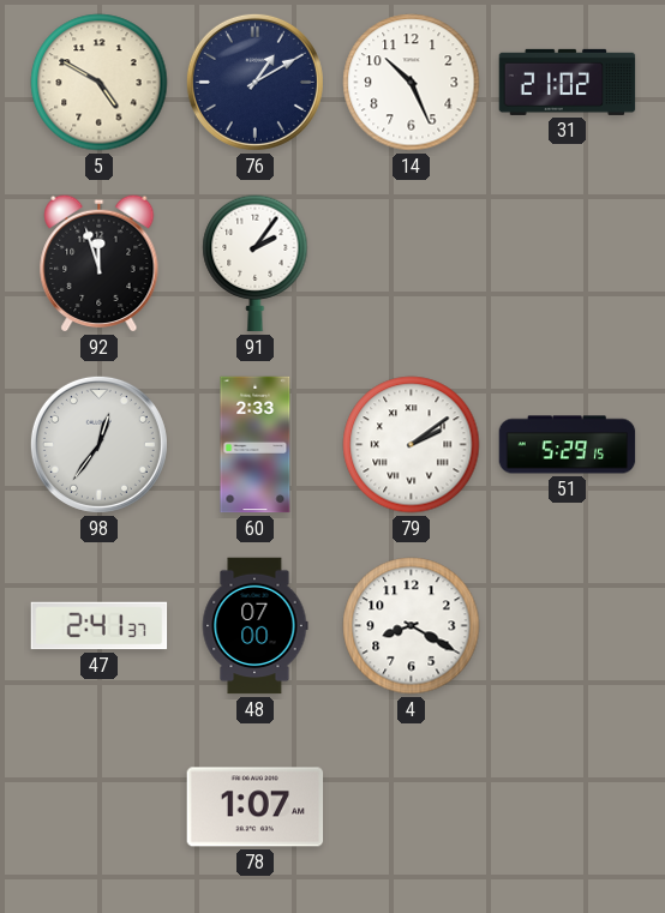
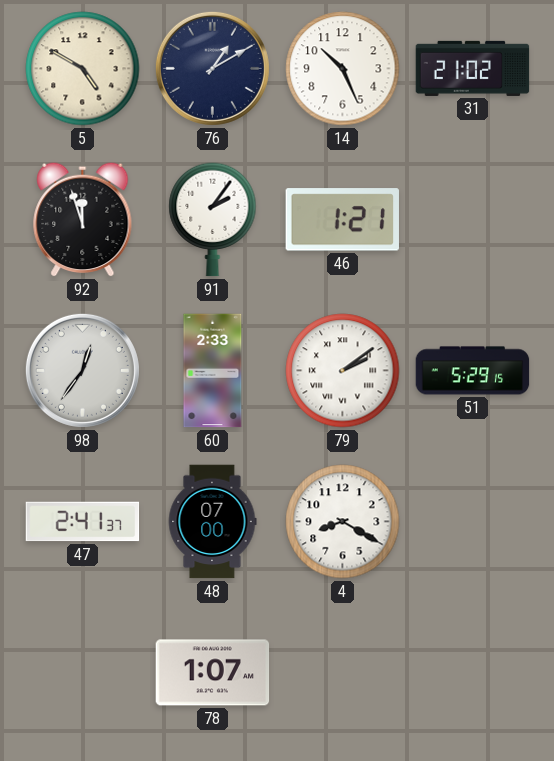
46: none -> 1:21
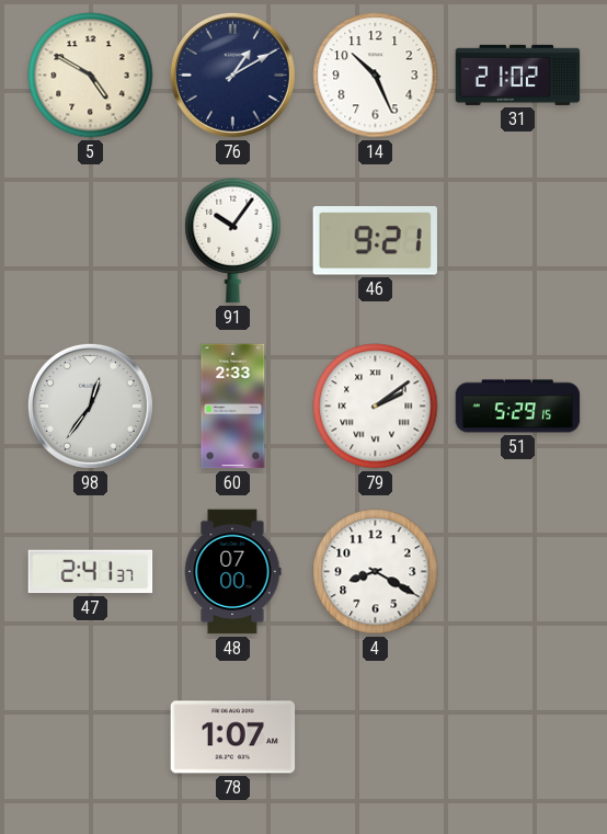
92: 11:57 -> none
91: 2:06 -> 10:06
46: 1:21 -> 9:21
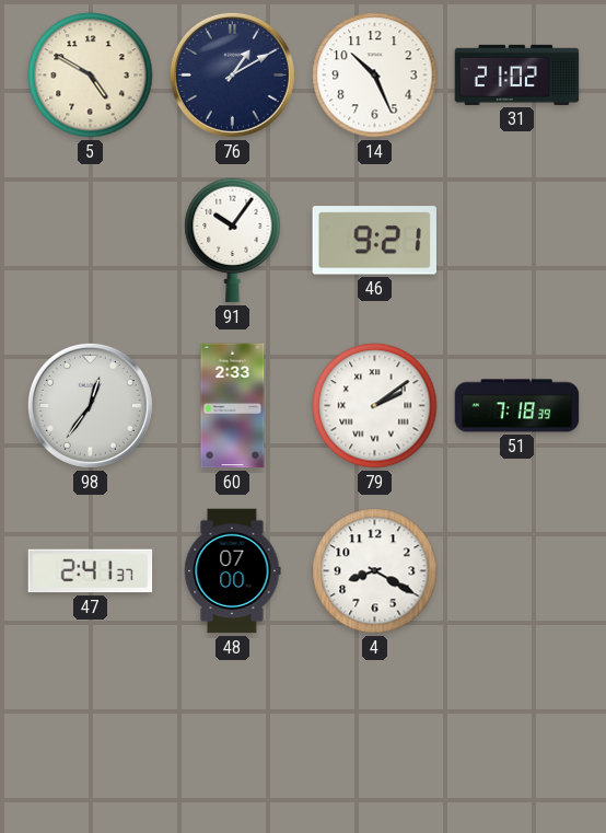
51: 5:29 -> 7:18
78: 1:07 -> none
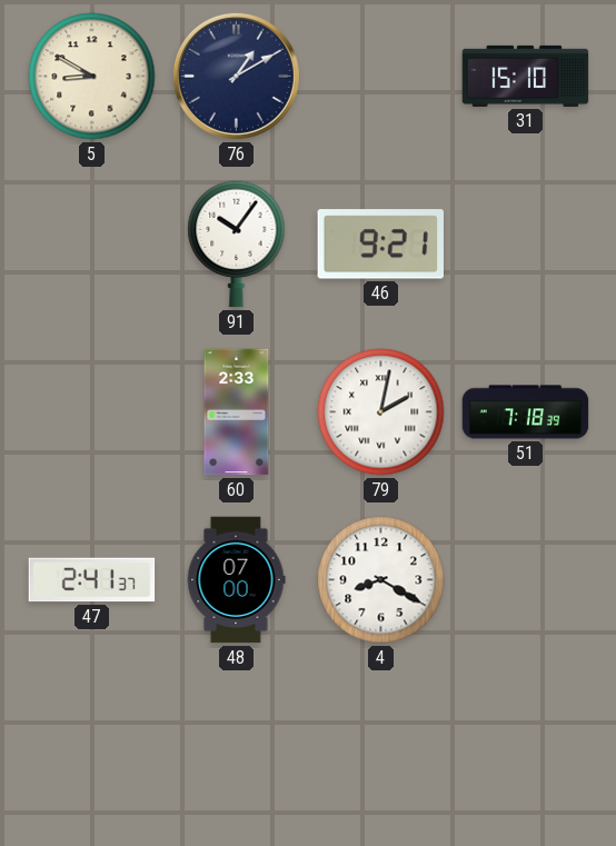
5: 4:50 -> 8:50
14: 10:26 -> none
31: 21:02 -> 15:10
98: 12:36 -> none
79: 2:09 -> 2:02
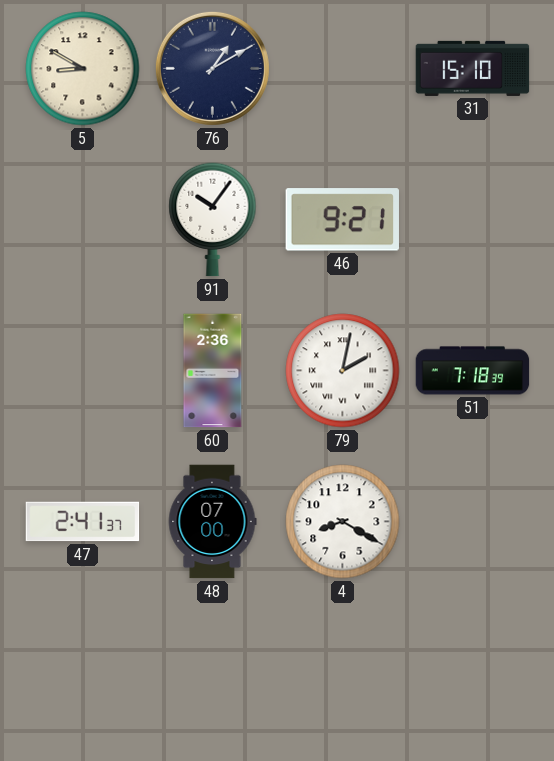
60: 2:33 -> 2:36
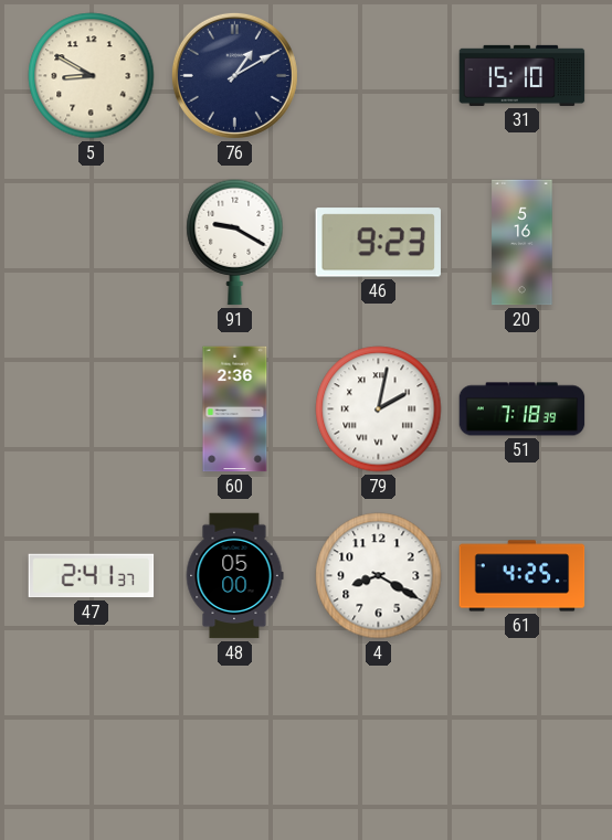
91: 10:06 -> 9:20
46: 9:21 -> 9:23
20: none -> 5:16
48: 07:00 -> 05:00
61: none -> 4:25
